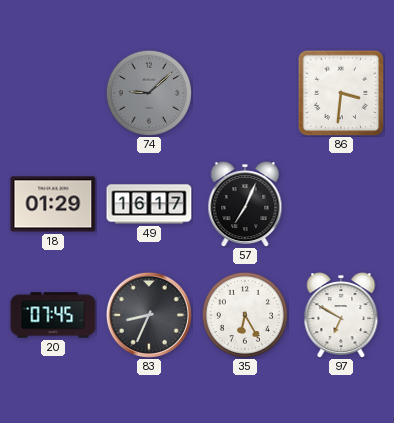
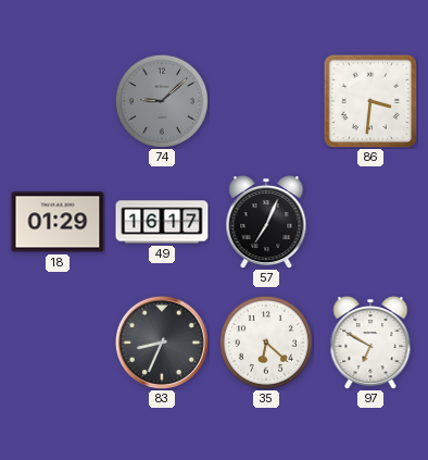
20: 07:45 -> none
35: 6:25 -> 6:22
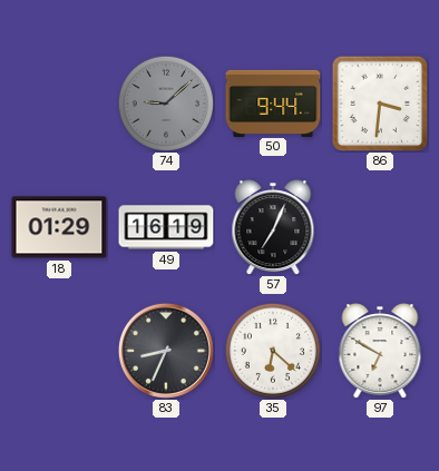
50: none -> 9:44
49: 16:17 -> 16:19
